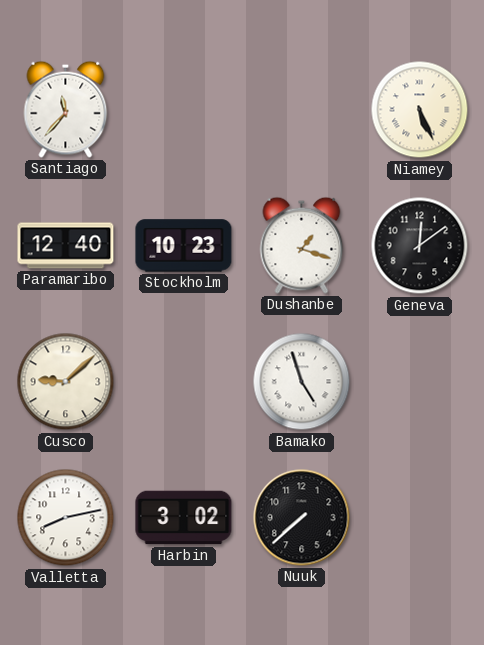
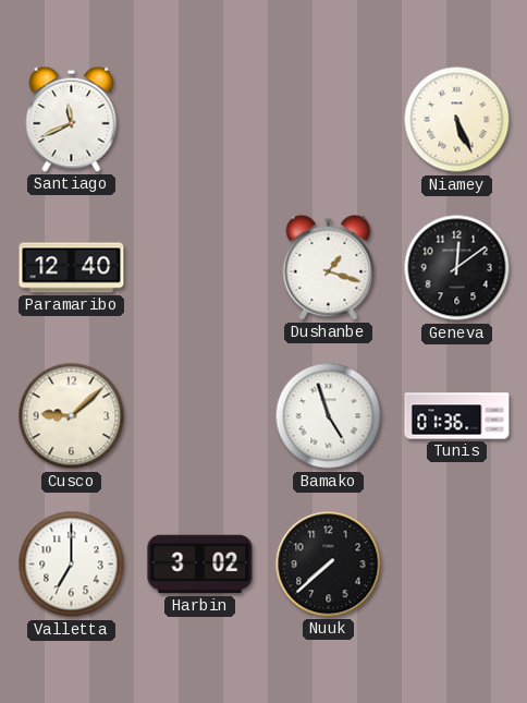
Santiago: 11:37 -> 11:41
Stockholm: 10:23 -> none
Tunis: none -> 01:36
Valletta: 8:13 -> 7:00
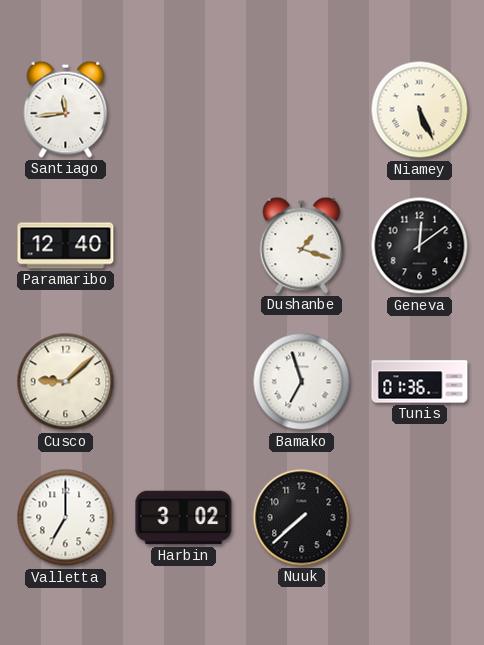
Santiago: 11:41 -> 11:44
Bamako: 4:57 -> 6:57
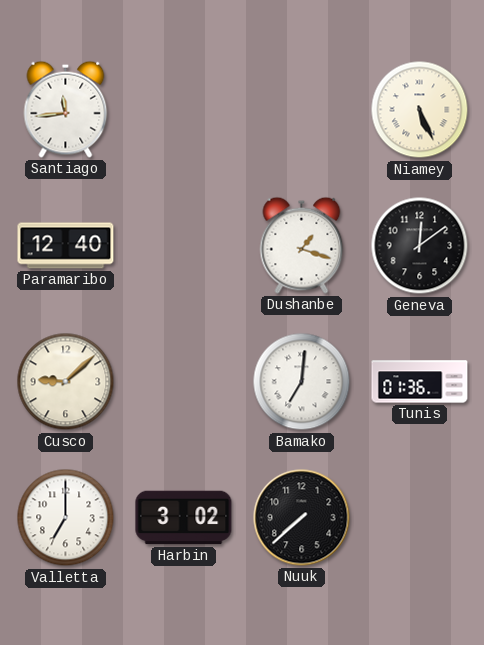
Bamako: 6:57 -> 7:01
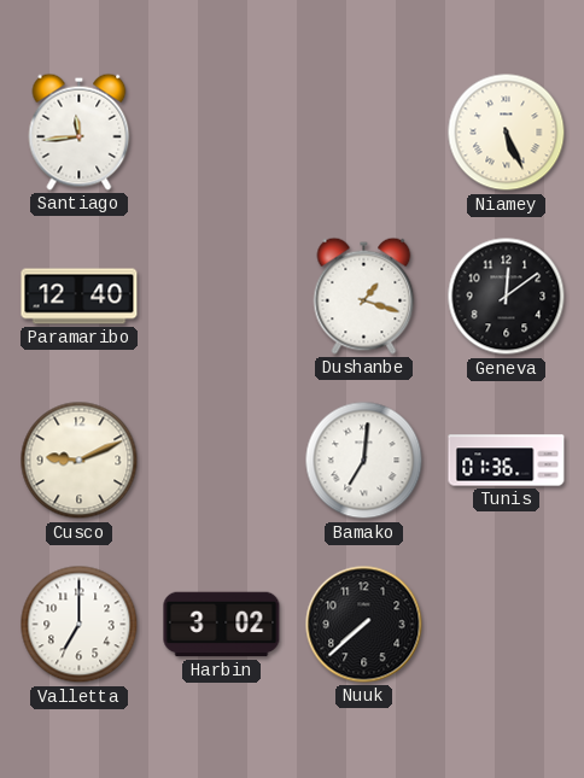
Cusco: 9:08 -> 9:11
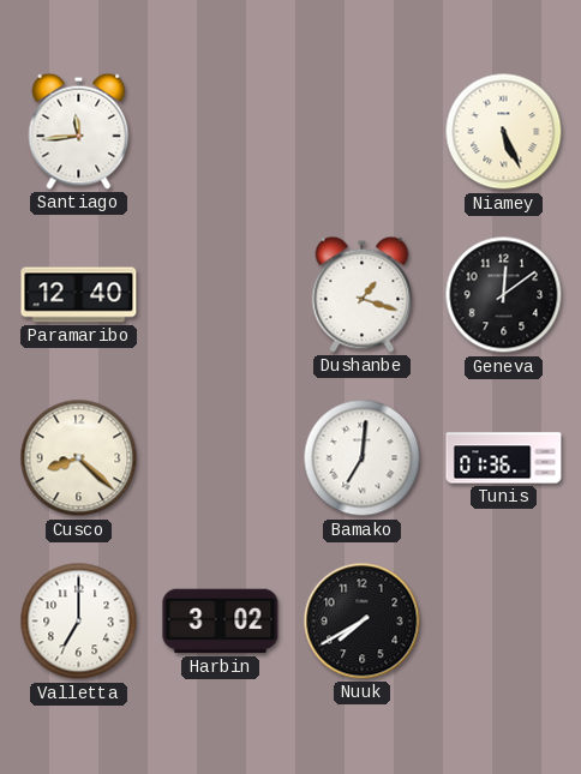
Cusco: 9:11 -> 8:22
Nuuk: 7:38 -> 7:40
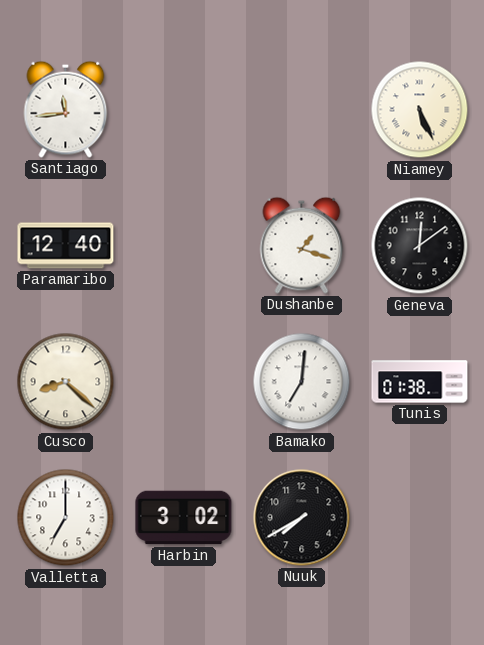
Tunis: 01:36 -> 01:38
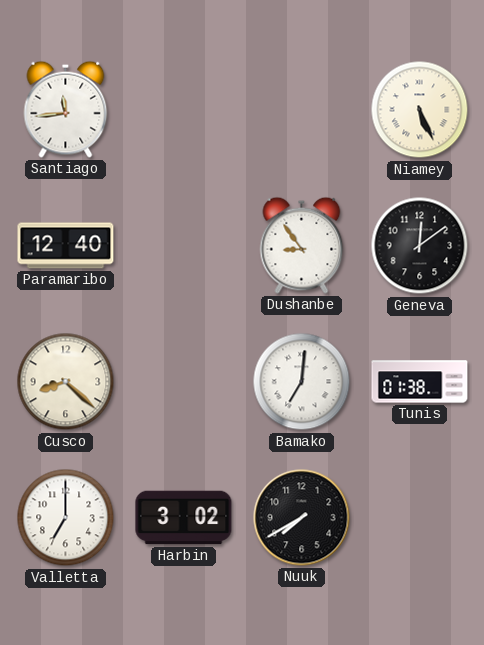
Dushanbe: 1:18 -> 8:54
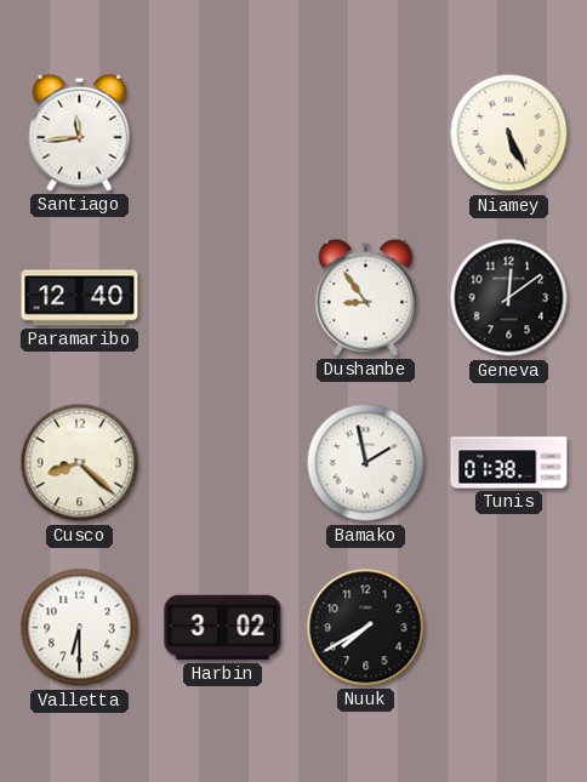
Bamako: 7:01 -> 1:58
Valletta: 7:00 -> 6:30
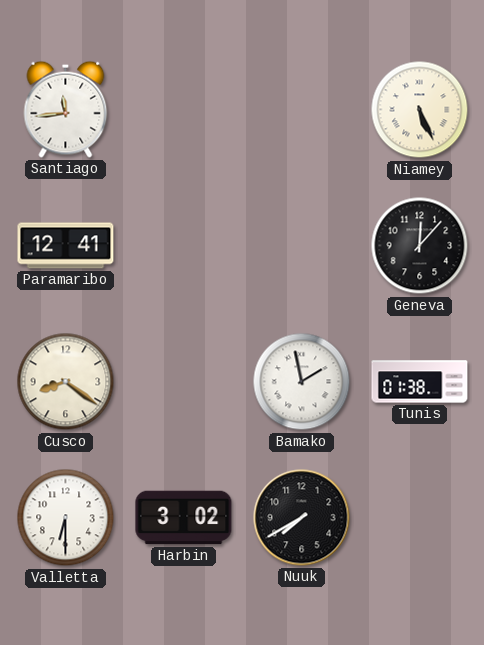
Paramaribo: 12:40 -> 12:41
Dushanbe: 8:54 -> none
Geneva: 12:09 -> 12:07
Cusco: 8:22 -> 8:21
